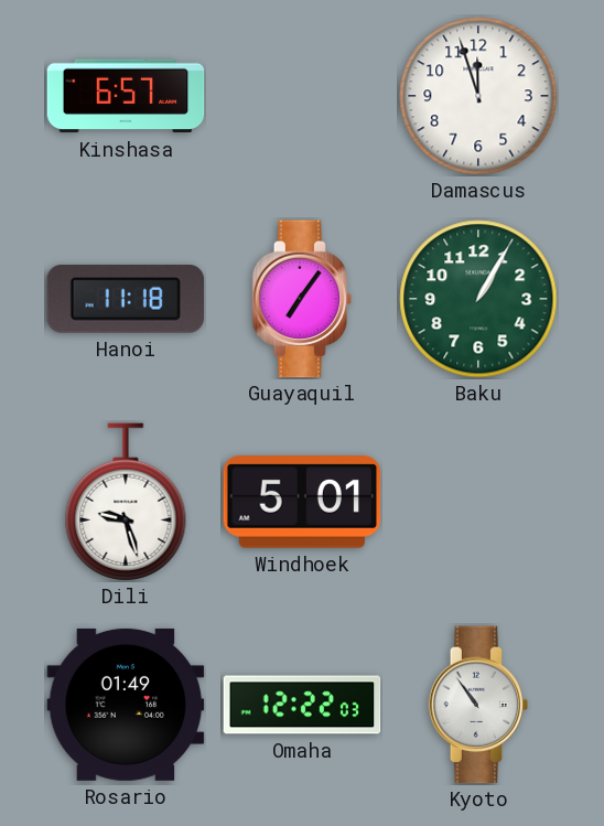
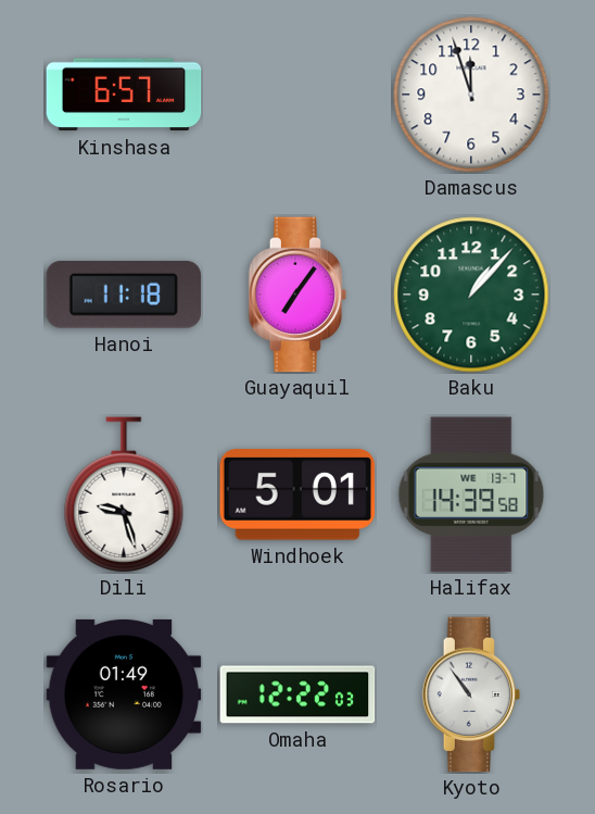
Baku: 1:05 -> 1:07
Halifax: none -> 14:39
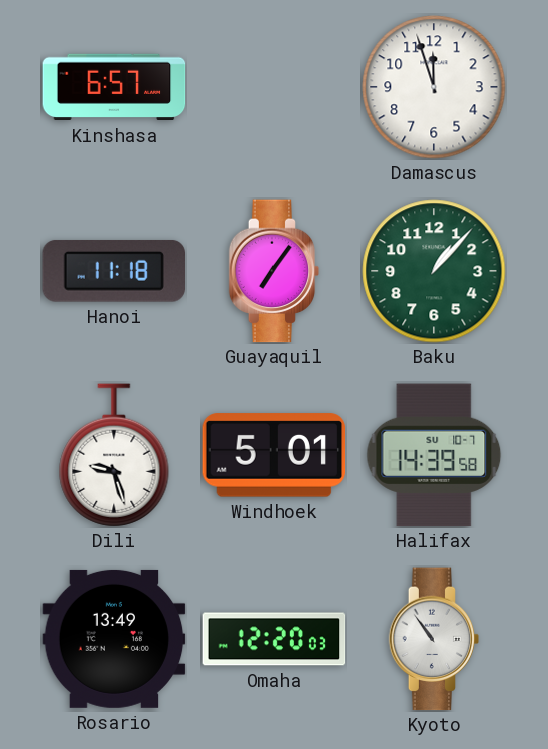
Halifax date: WE 13-7 -> SU 10-7
Rosario: 01:49 -> 13:49
Omaha: 12:22 -> 12:20
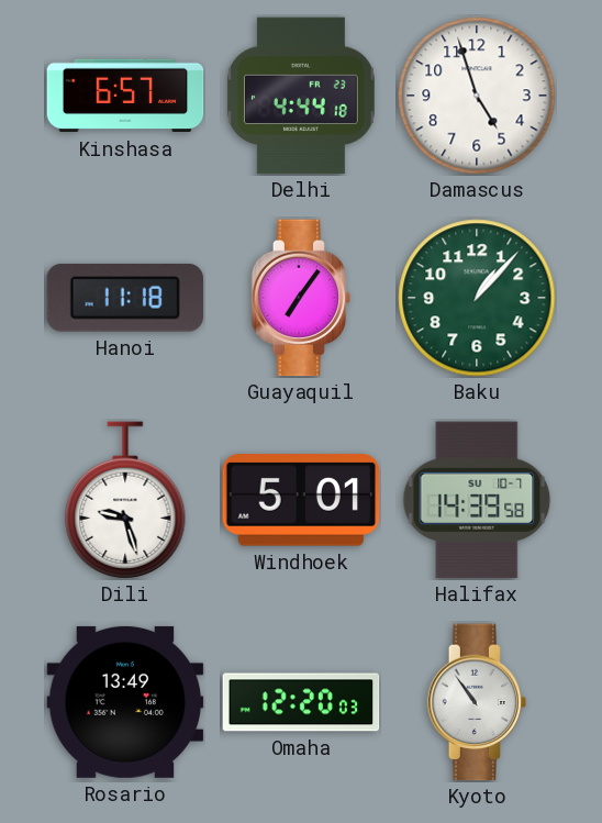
Delhi: none -> 4:44
Damascus: 11:57 -> 4:57
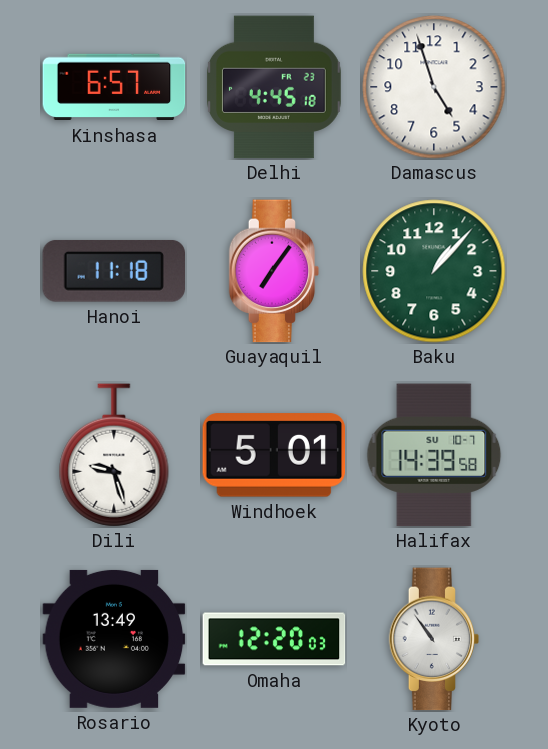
Delhi: 4:44 -> 4:45
